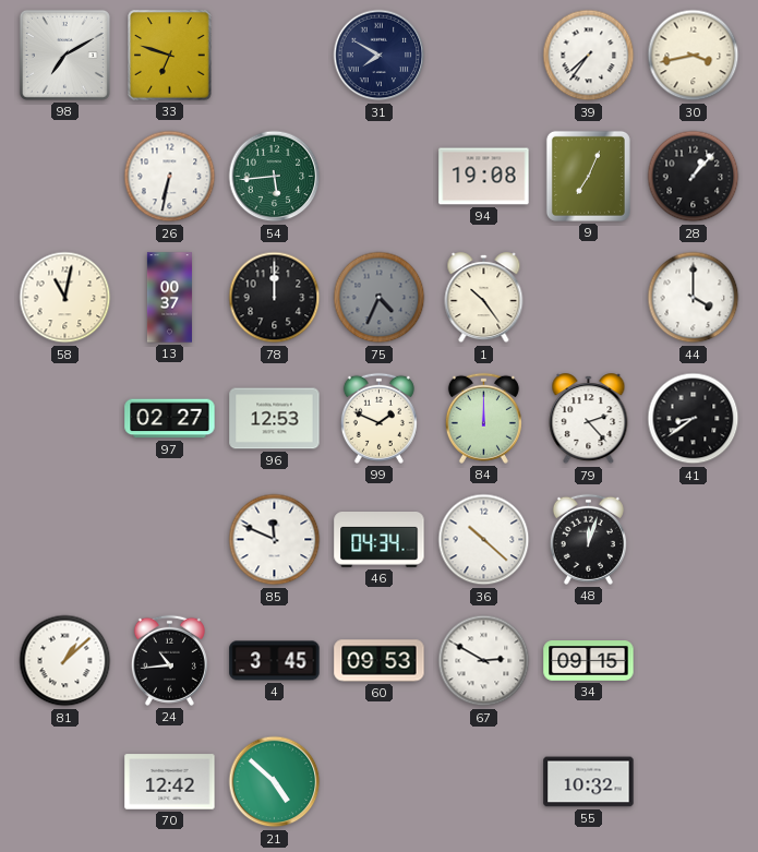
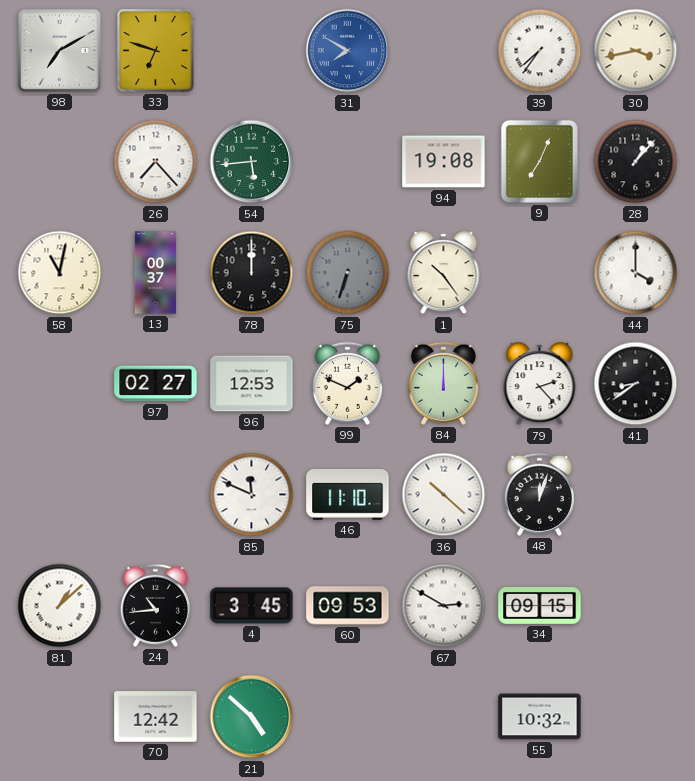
31 dial: navy -> blue
26: 6:32 -> 7:23
75: 4:34 -> 6:33
46: 04:34 -> 11:10
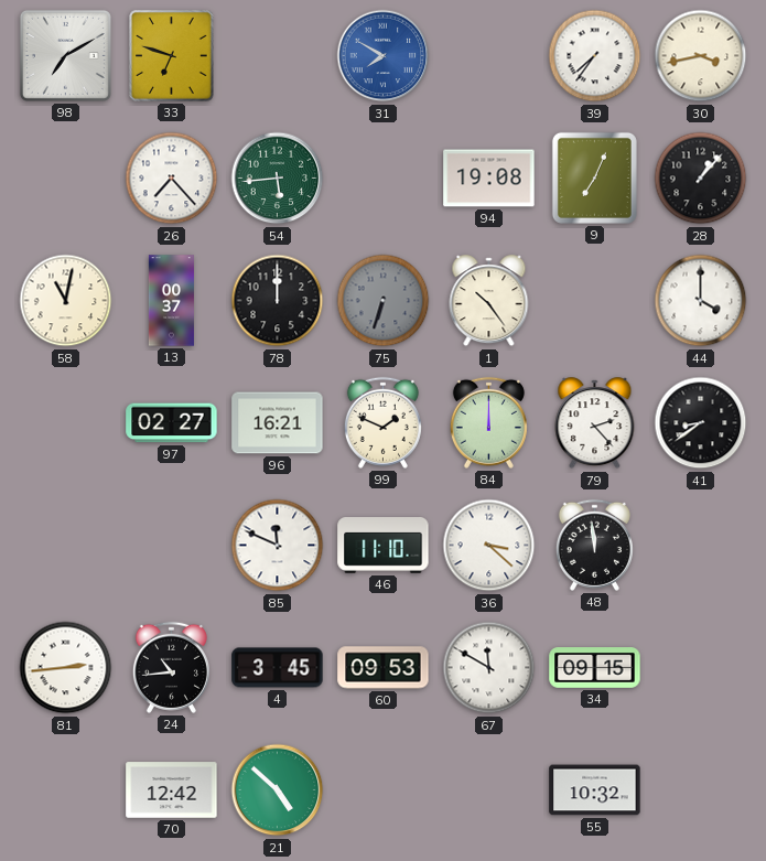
96: 12:53 -> 16:21
36: 10:22 -> 3:22
48: 12:03 -> 11:59
81: 1:08 -> 2:44
67: 2:50 -> 11:50
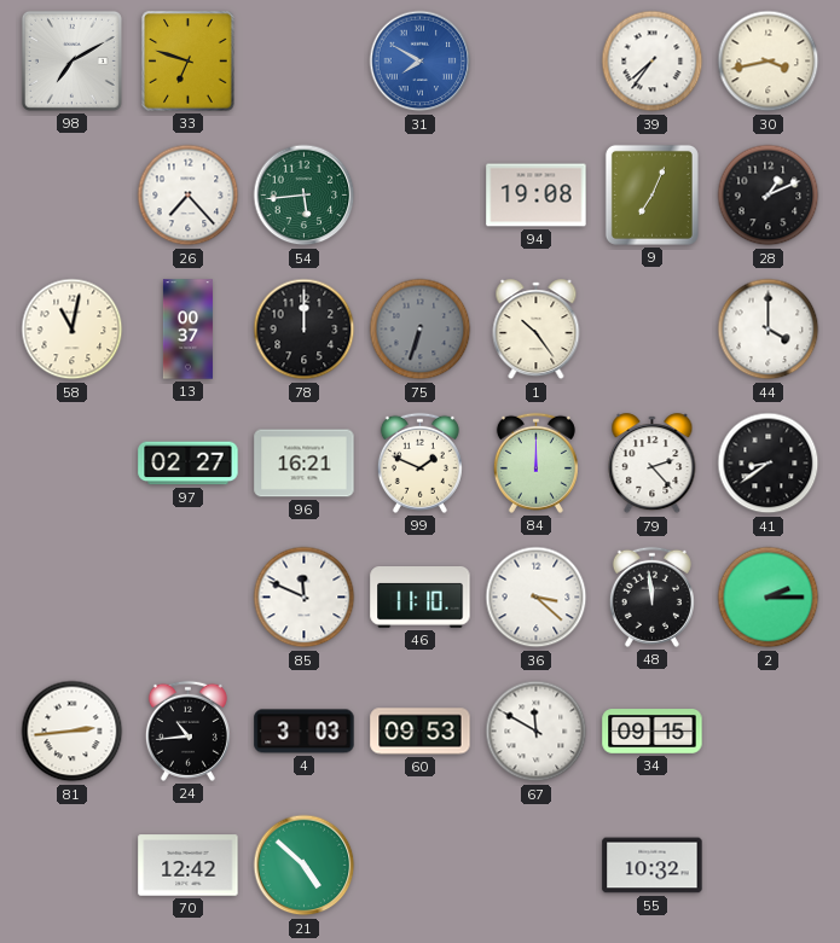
28: 1:07 -> 1:11
2: none -> 2:15
4: 3:45 -> 3:03
